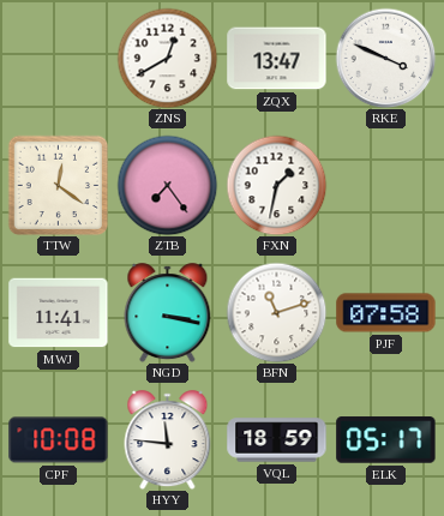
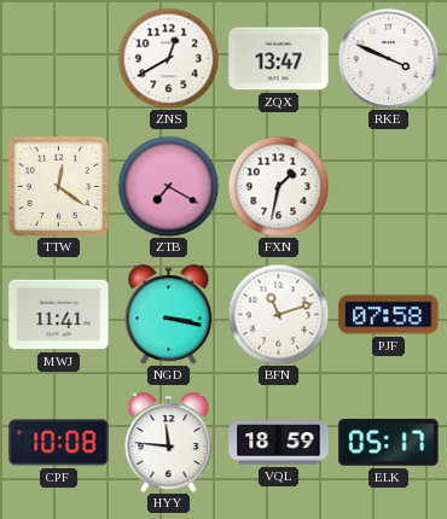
ZTB: 7:24 -> 7:20
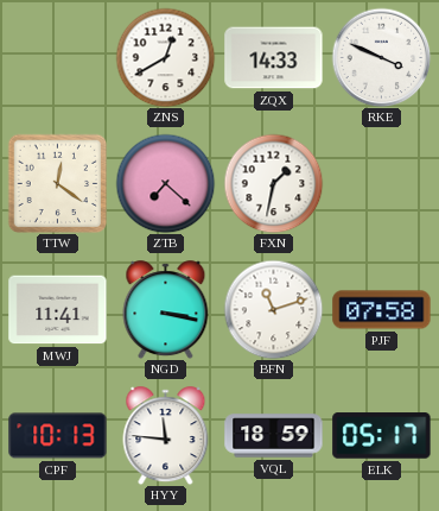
ZQX: 13:47 -> 14:33
ZTB: 7:20 -> 7:22
CPF: 10:08 -> 10:13
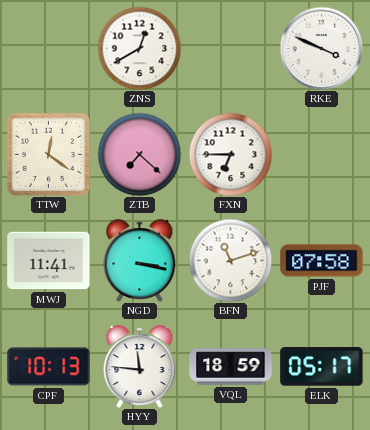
ZQX: 14:33 -> none
FXN: 1:32 -> 6:45
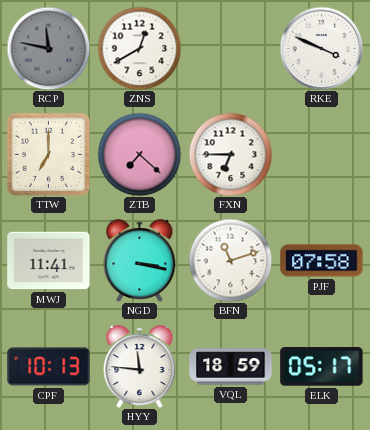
RCP: none -> 11:47
TTW: 12:21 -> 7:00
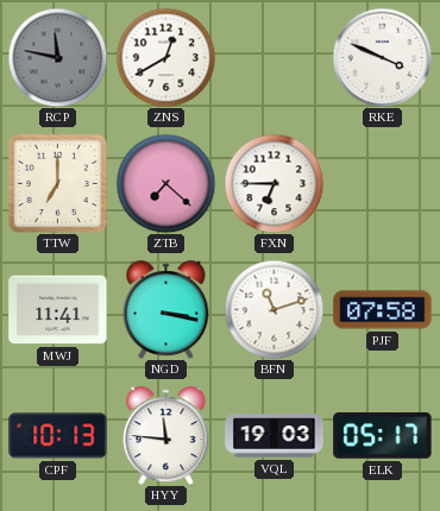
VQL: 18:59 -> 19:03
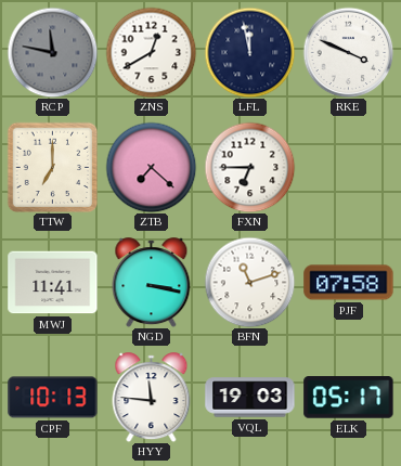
LFL: none -> 11:58
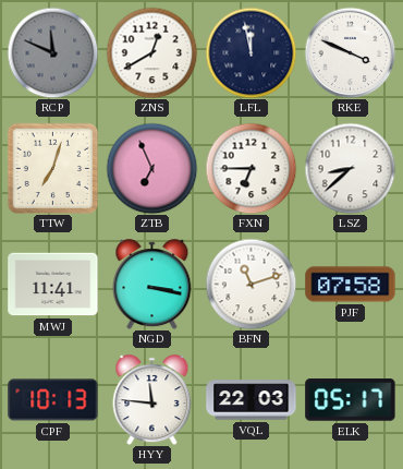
RCP: 11:47 -> 11:49
TTW: 7:00 -> 7:03
ZTB: 7:22 -> 6:56
LSZ: none -> 8:38
VQL: 19:03 -> 22:03
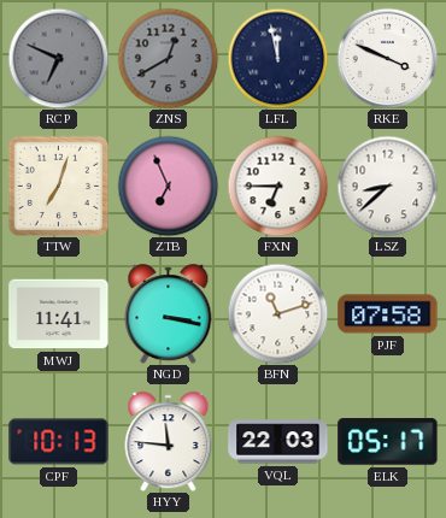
RCP: 11:49 -> 6:49
ZNS dial: white -> grey
